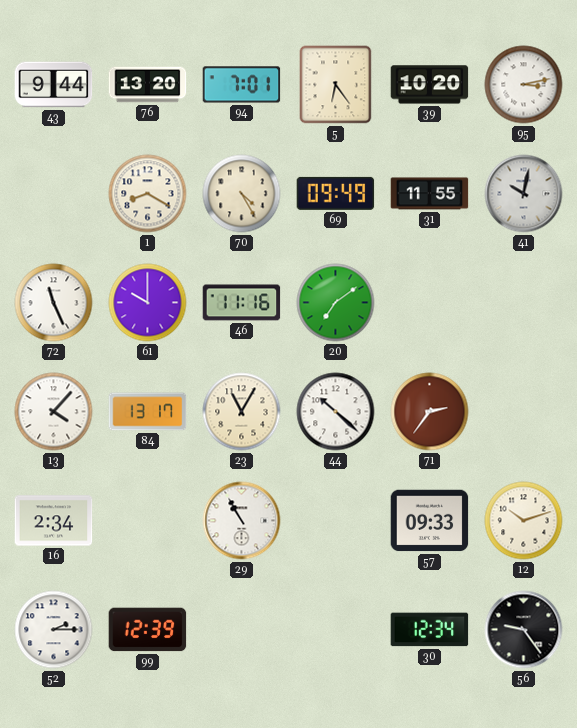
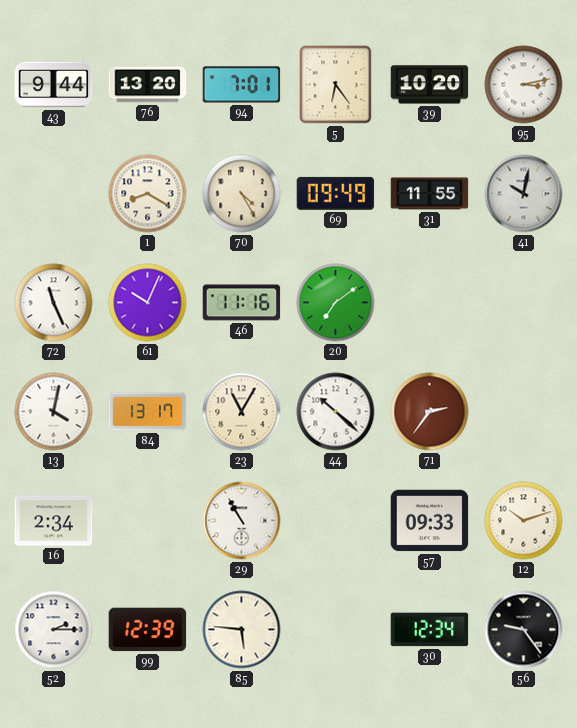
61: 10:00 -> 10:04
13: 4:07 -> 4:02
85: none -> 5:46
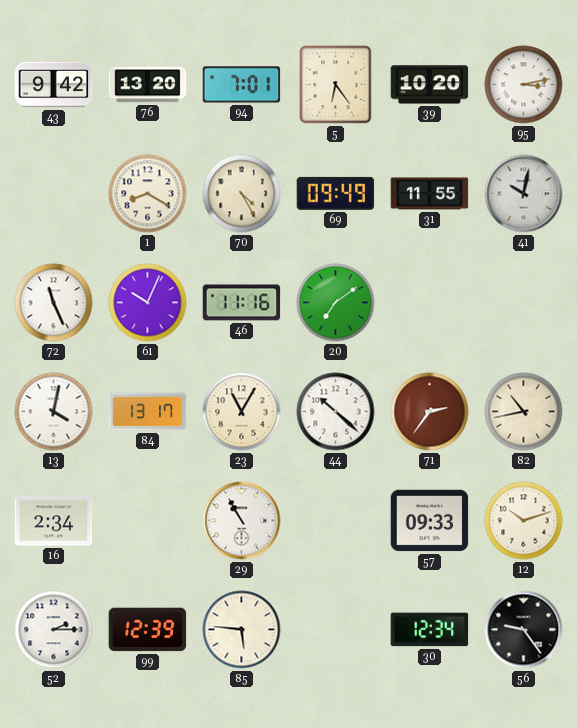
43: 9:44 -> 9:42
82: none -> 10:43
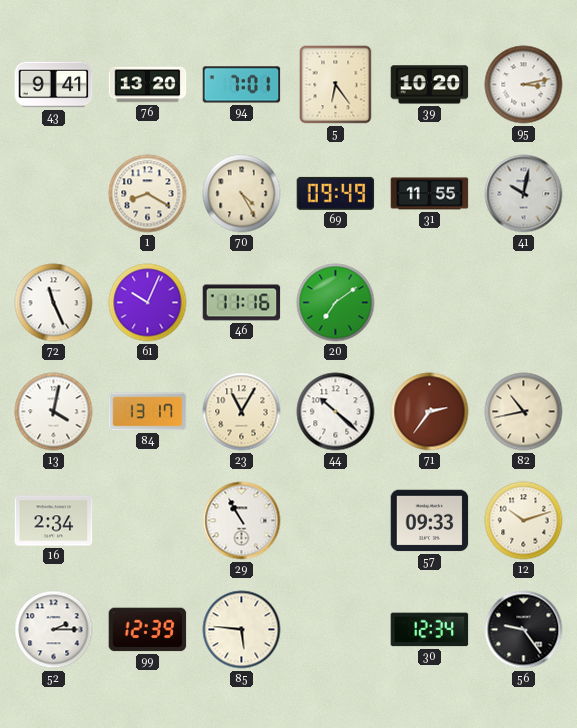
43: 9:42 -> 9:41
